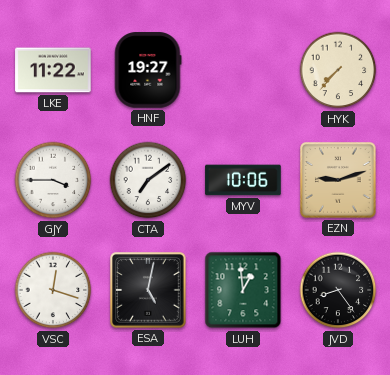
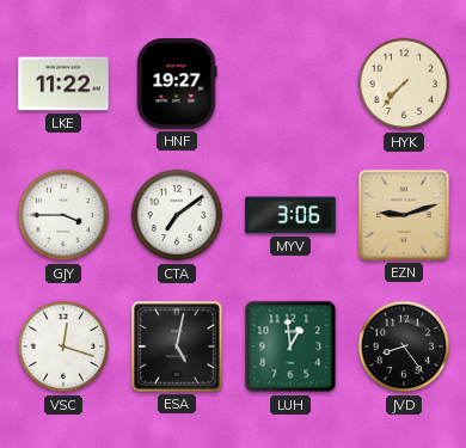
MYV: 10:06 -> 3:06
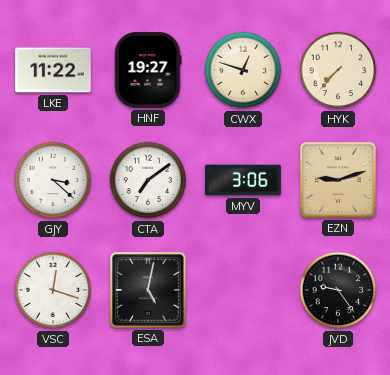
CWX: none -> 12:48
GJY: 3:45 -> 3:22
LUH: 12:59 -> none
JVD: 8:24 -> 9:24
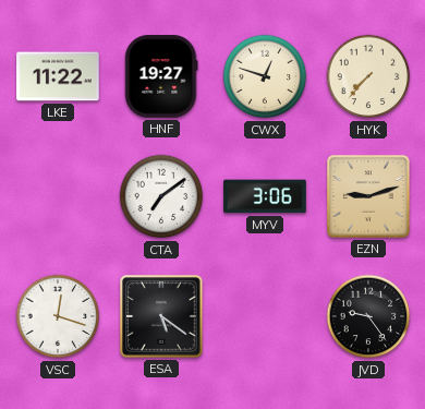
GJY: 3:22 -> none
ESA: 5:02 -> 5:21
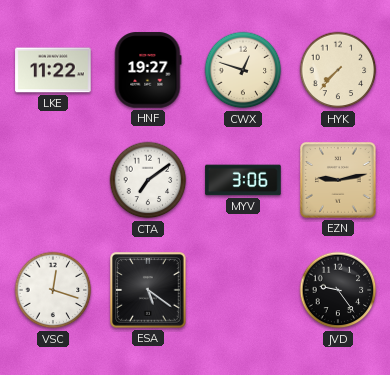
EZN: 9:12 -> 9:13
